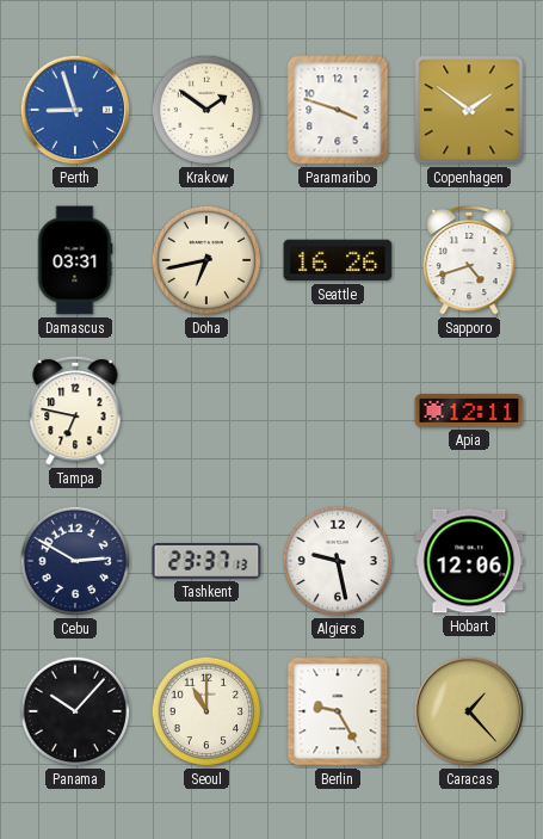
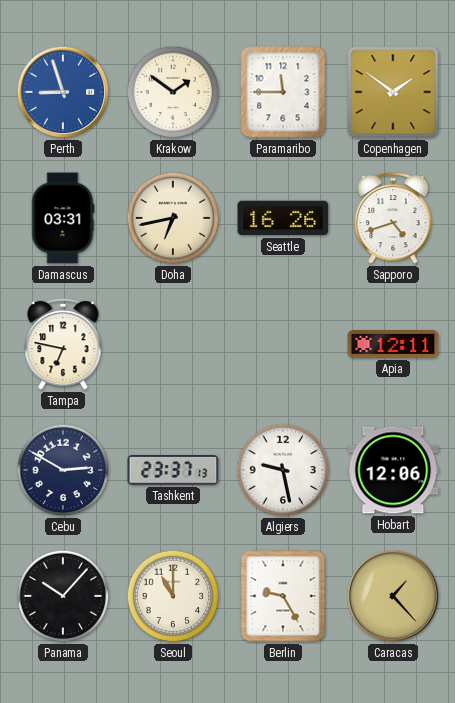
Paramaribo: 3:48 -> 11:45
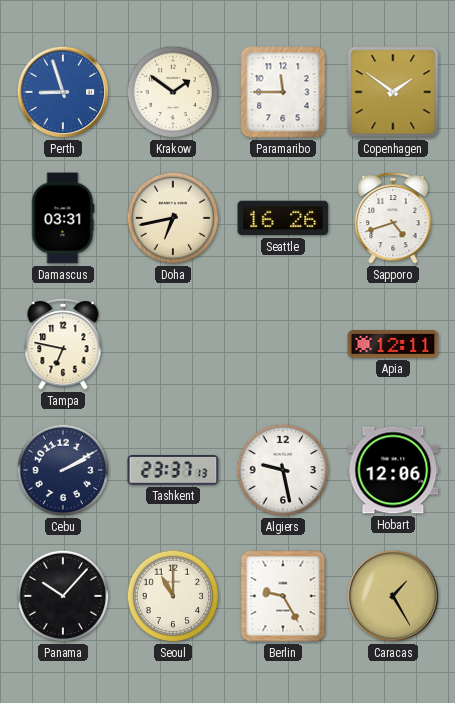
Cebu: 2:50 -> 2:10
Caracas: 1:23 -> 1:25
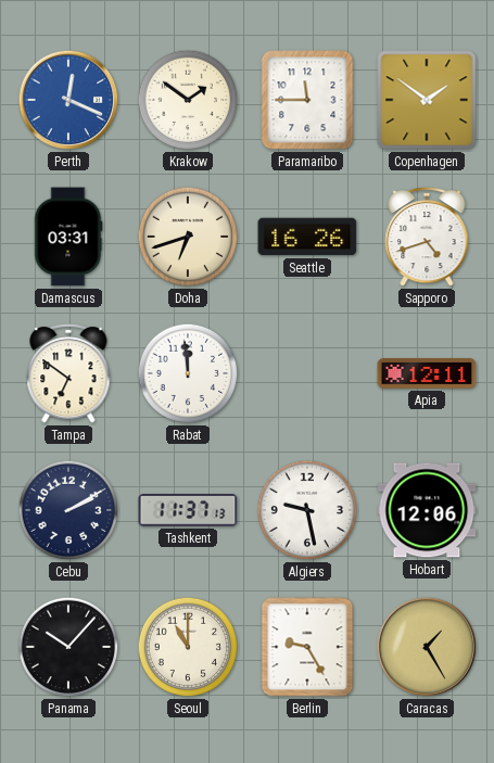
Perth: 8:57 -> 12:19
Doha: 6:43 -> 6:42
Tampa: 6:47 -> 6:51
Rabat: none -> 11:59
Tashkent: 23:37 -> 11:37
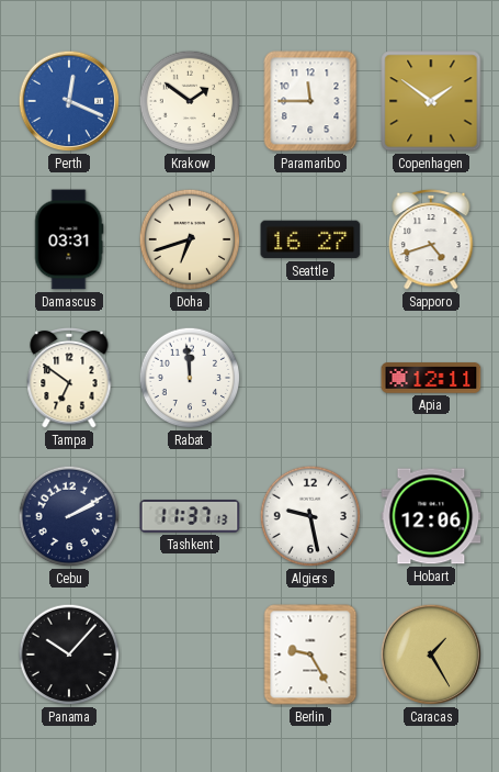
Seattle: 16:26 -> 16:27
Seoul: 11:00 -> none
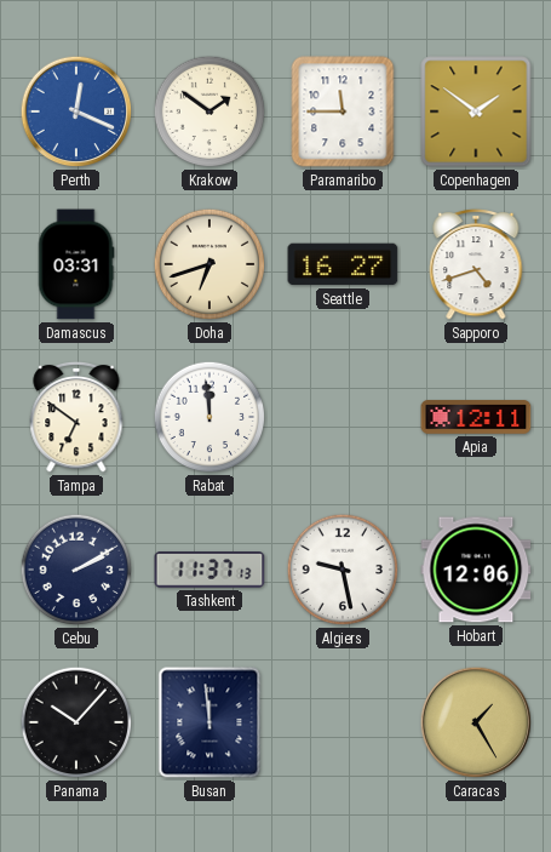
Busan: none -> 11:59
Berlin: 9:25 -> none
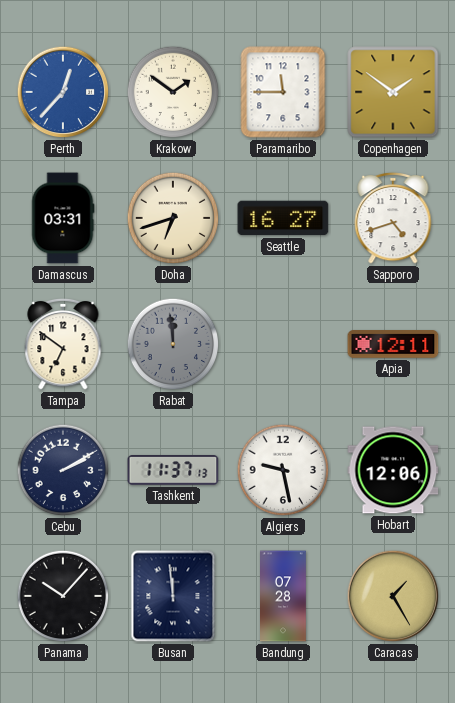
Perth: 12:19 -> 12:37
Rabat dial: white -> grey
Bandung: none -> 07:28
